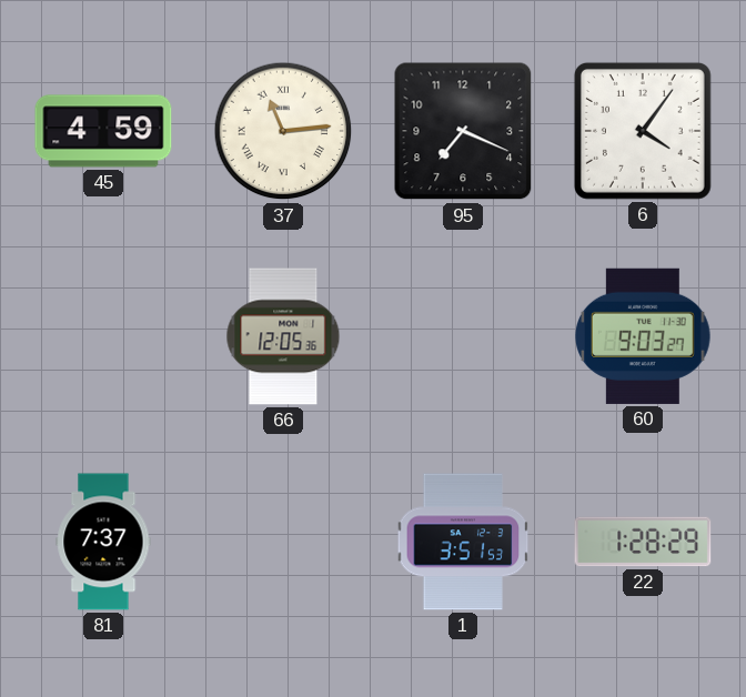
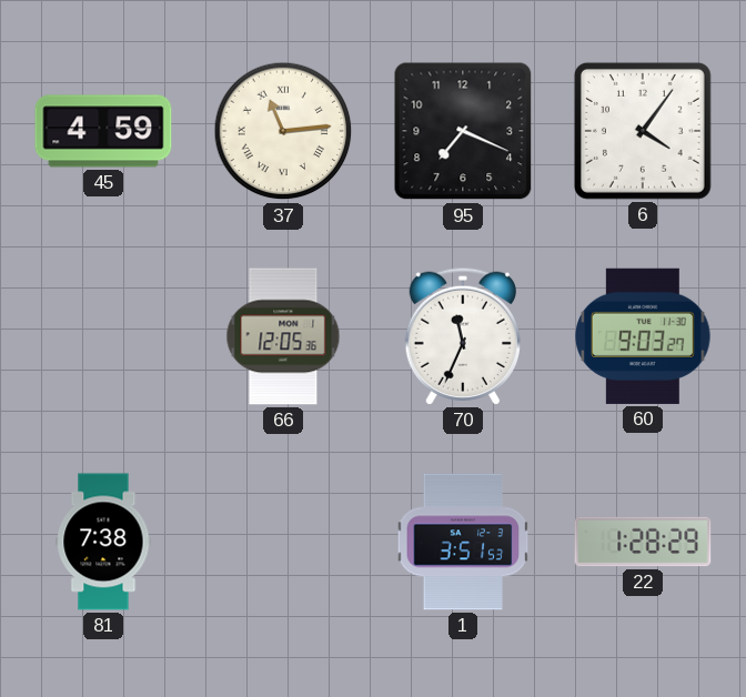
70: none -> 11:34
81: 7:37 -> 7:38
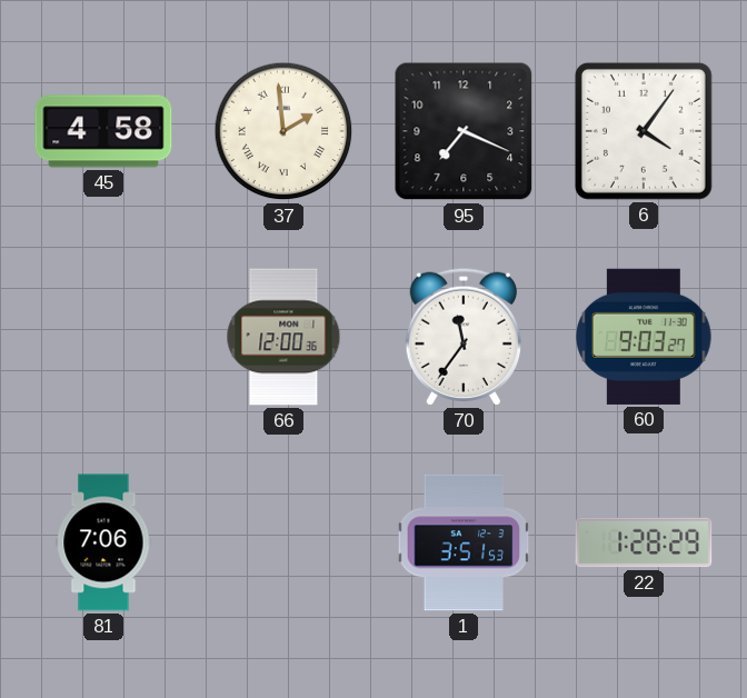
45: 4:59 -> 4:58
37: 11:14 -> 1:59
66: 12:05 -> 12:00
70: 11:34 -> 11:36
81: 7:38 -> 7:06
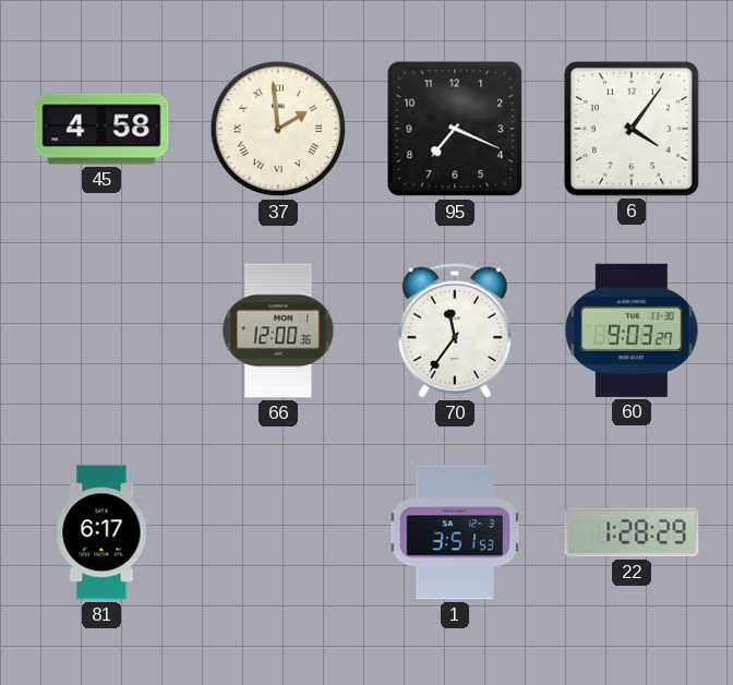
81: 7:06 -> 6:17
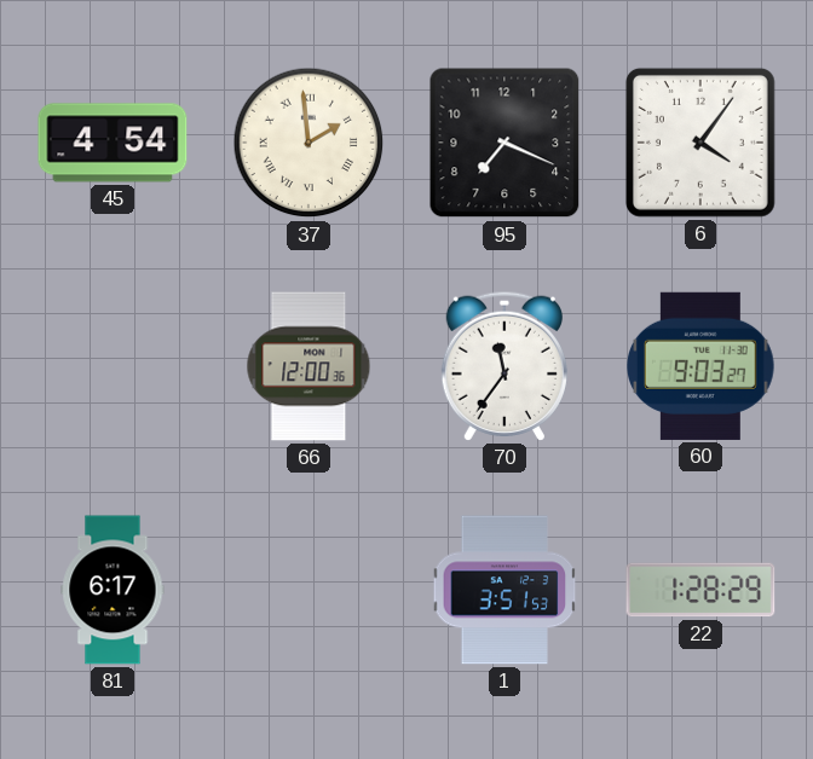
45: 4:58 -> 4:54
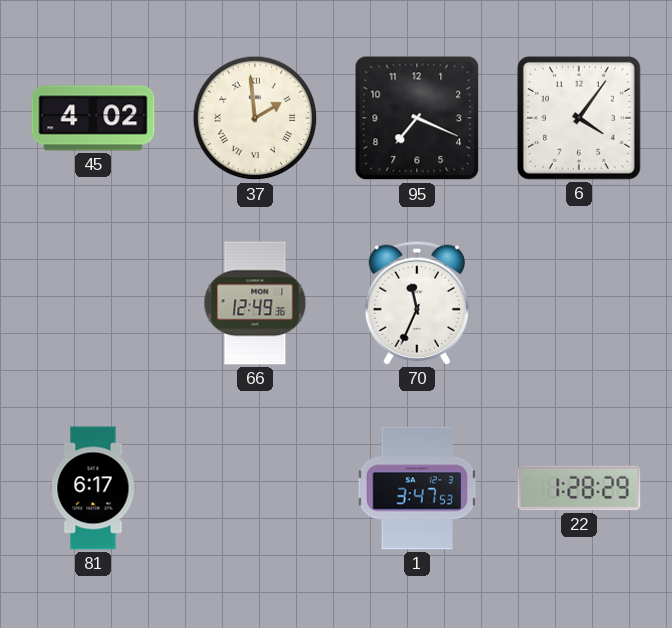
45: 4:54 -> 4:02
66: 12:00 -> 12:49
70: 11:36 -> 11:34
60: 9:03 -> none
1: 3:51 -> 3:47
